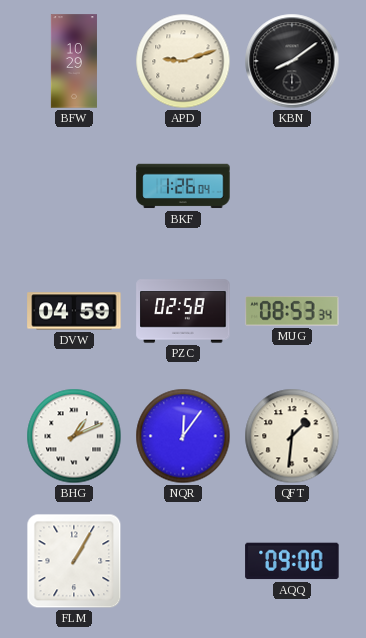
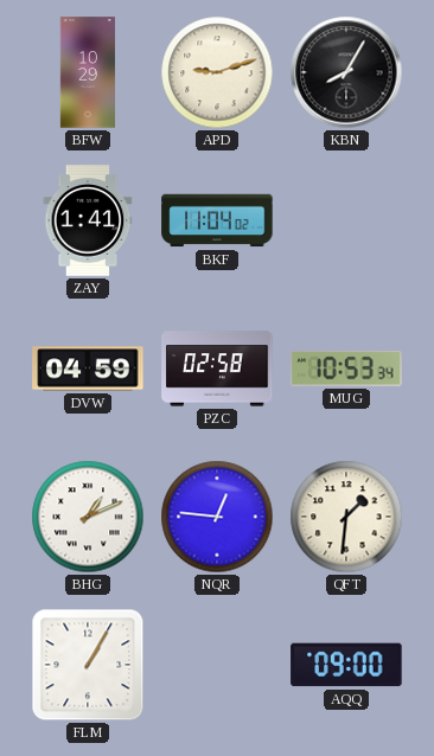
KBN: 8:09 -> 8:05
ZAY: none -> 1:41
BKF: 1:26 -> 11:04
MUG: 08:53 -> 10:53
NQR: 12:06 -> 12:46
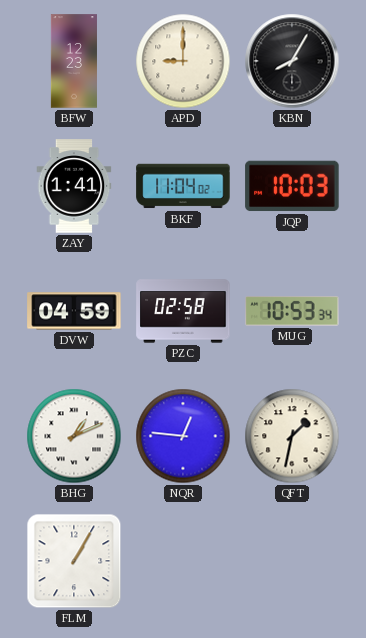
BFW: 10:29 -> 12:23
APD: 9:12 -> 9:00
JQP: none -> 10:03
QFT: 1:31 -> 1:32
AQQ: 09:00 -> none
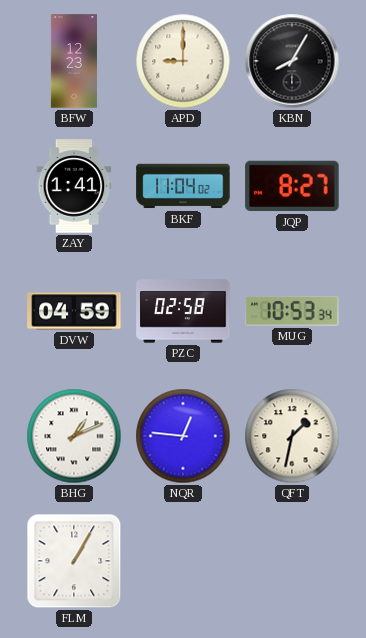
JQP: 10:03 -> 8:27
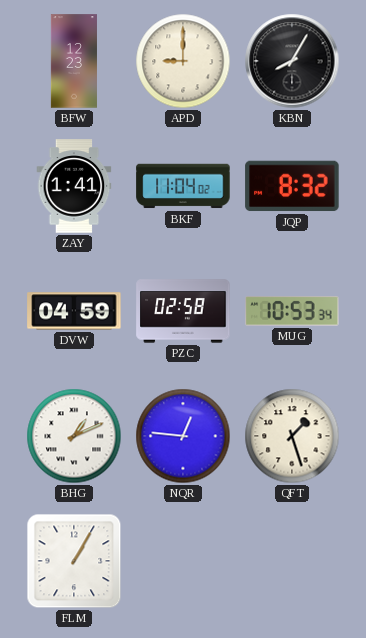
JQP: 8:27 -> 8:32
QFT: 1:32 -> 1:27
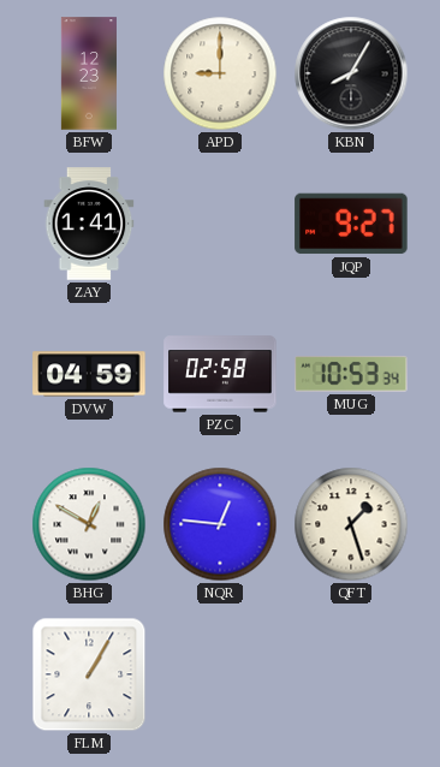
BKF: 11:04 -> none
JQP: 8:32 -> 9:27
BHG: 1:11 -> 12:50
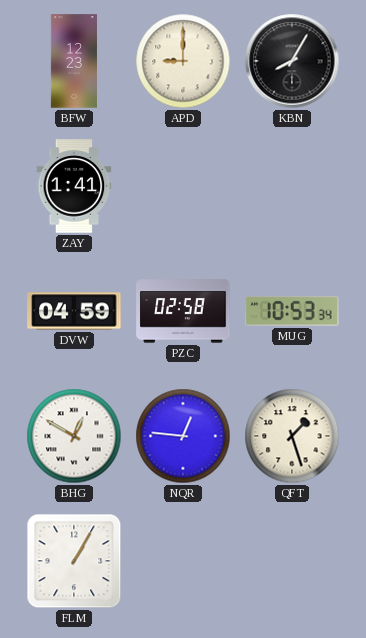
JQP: 9:27 -> none
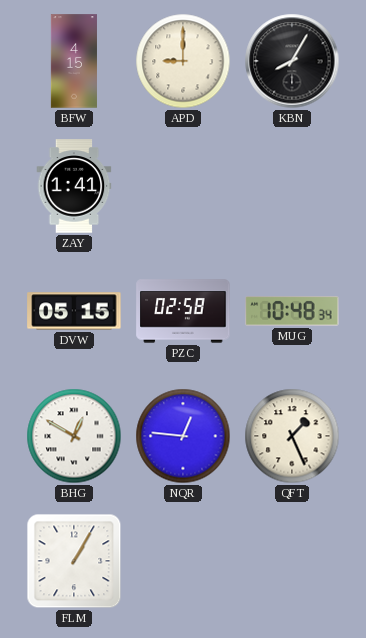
BFW: 12:23 -> 4:15
DVW: 04:59 -> 05:15
MUG: 10:53 -> 10:48
QFT: 1:27 -> 1:26
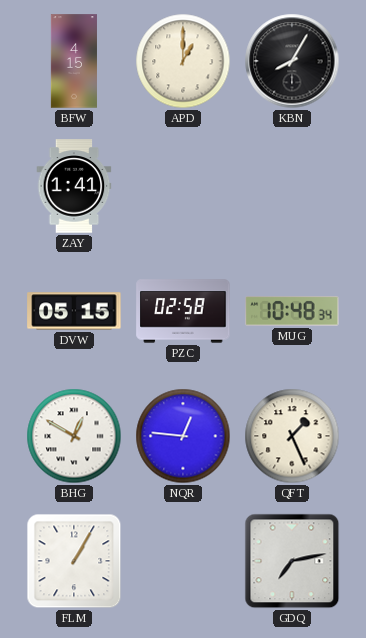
APD: 9:00 -> 1:00
GDQ: none -> 7:13
